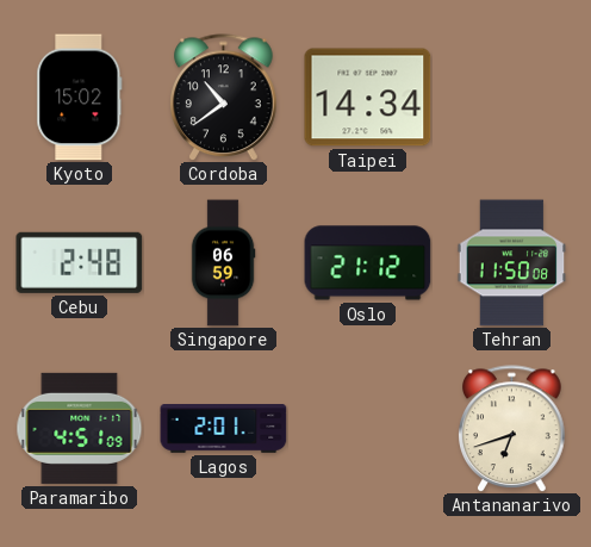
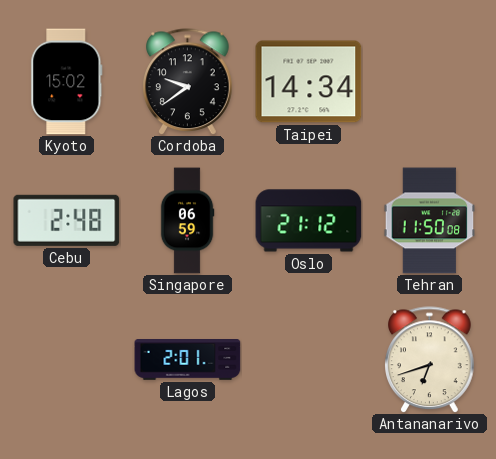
Cordoba: 10:39 -> 9:39
Paramaribo: 4:51 -> none
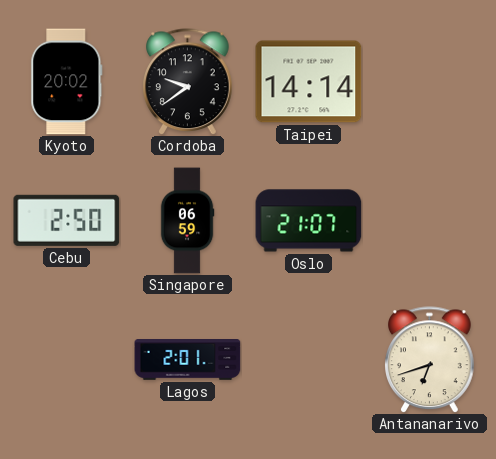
Kyoto: 15:02 -> 20:02
Taipei: 14:34 -> 14:14
Cebu: 2:48 -> 2:50
Oslo: 21:12 -> 21:07
Tehran: 11:50 -> none
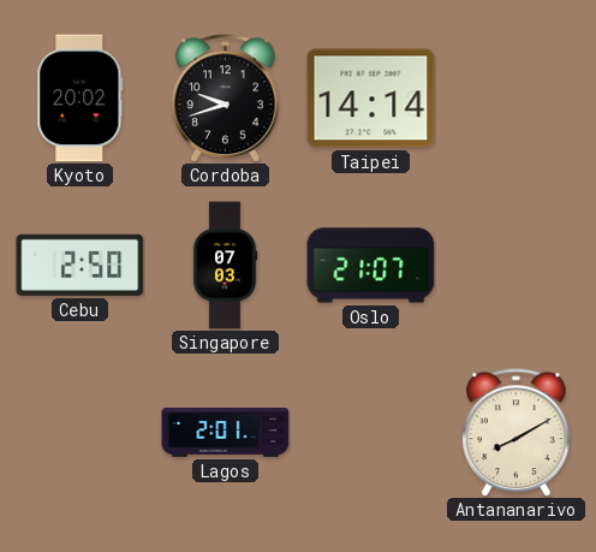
Cordoba: 9:39 -> 9:42
Singapore: 06:59 -> 07:03
Antananarivo: 6:42 -> 8:10
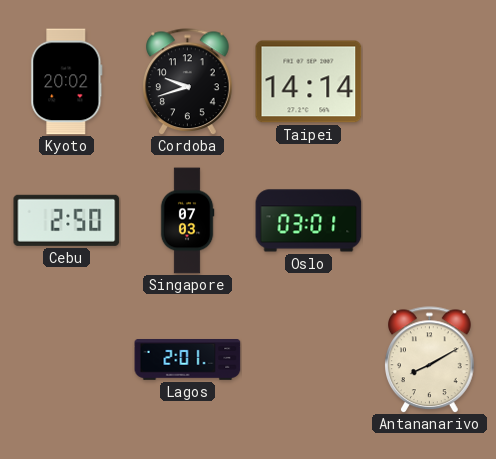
Oslo: 21:07 -> 03:01
